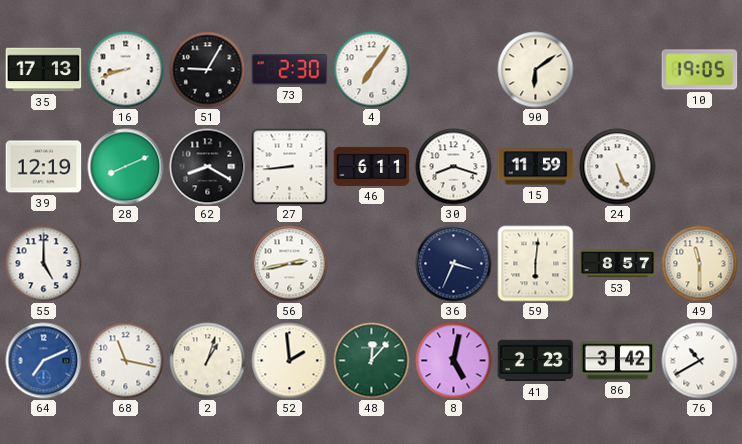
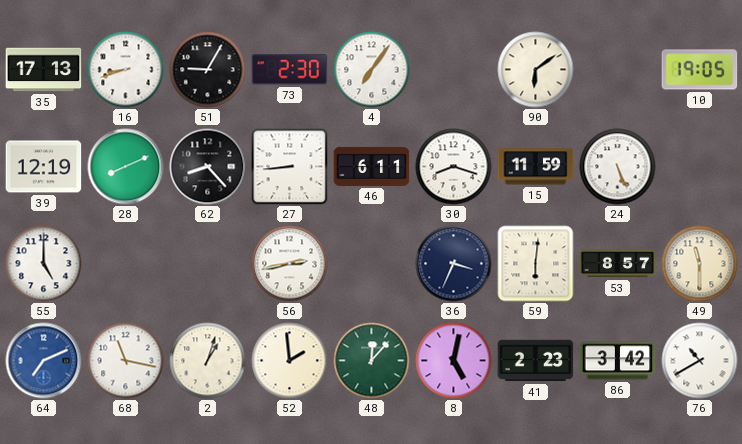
62: 8:20 -> 8:23
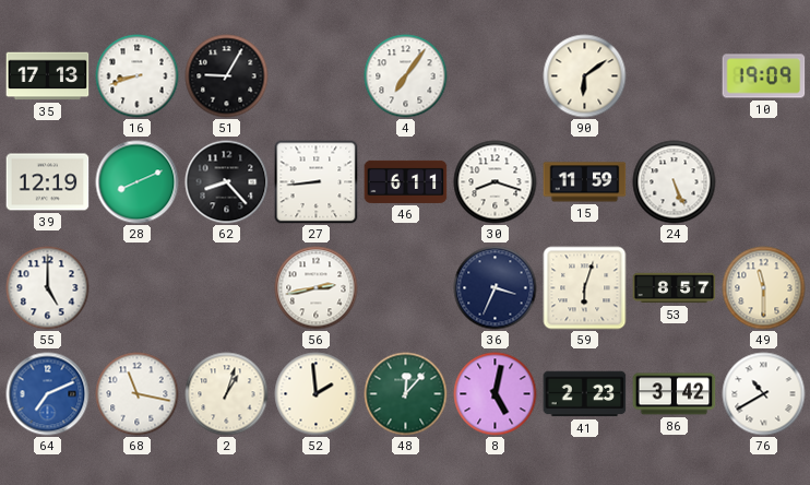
73: 2:30 -> none
10: 19:05 -> 19:09
59: 6:01 -> 6:03
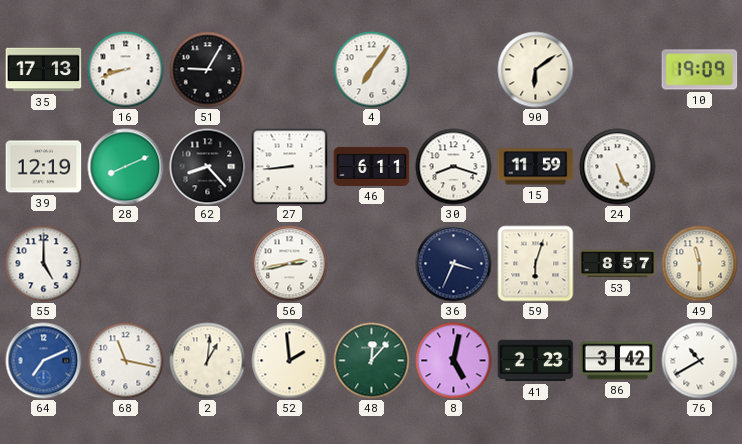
2: 1:03 -> 1:01
